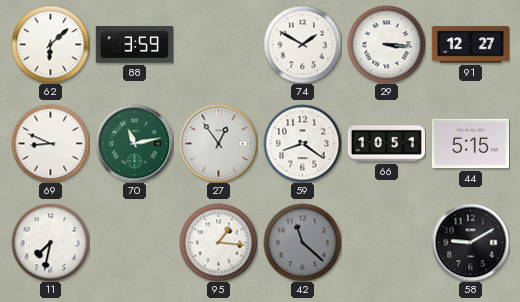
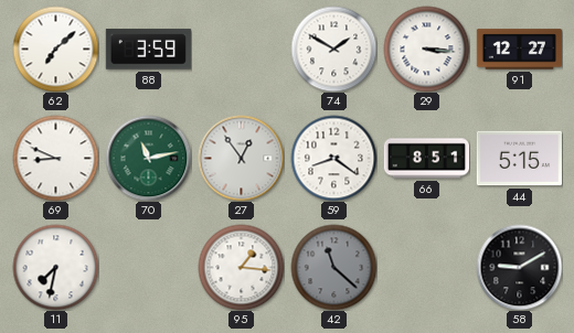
62: 6:08 -> 7:08
66: 10:51 -> 8:51
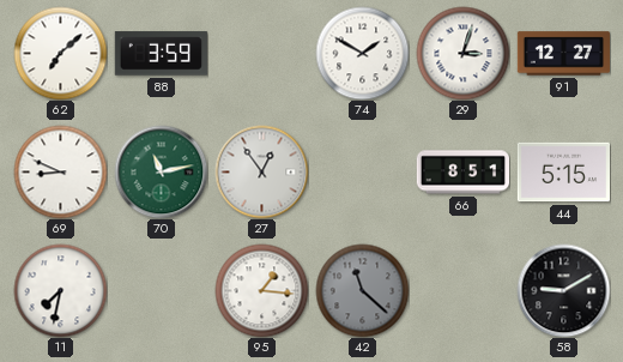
29: 3:16 -> 3:03
59: 8:21 -> none
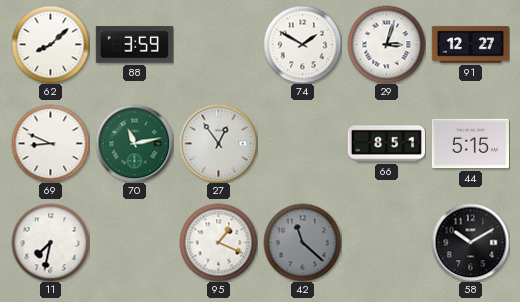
62: 7:08 -> 8:08
95: 1:16 -> 1:19
58: 9:10 -> 10:10
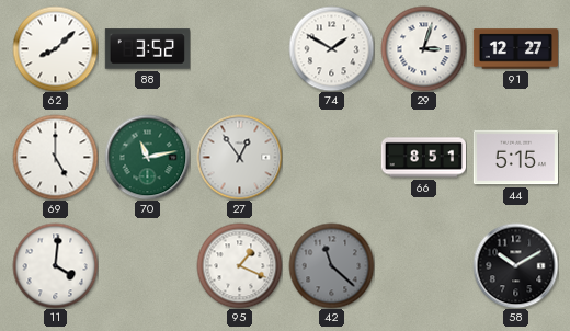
88: 3:59 -> 3:52
69: 8:49 -> 5:00
11: 7:32 -> 4:01
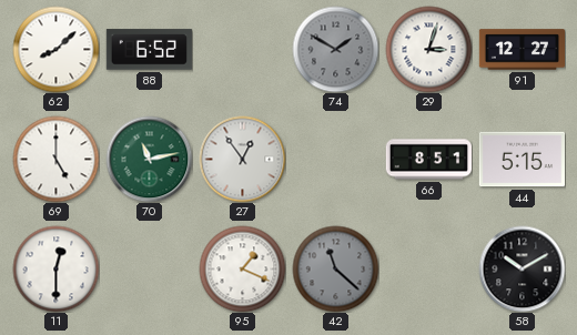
88: 3:52 -> 6:52
74 dial: white -> grey
11: 4:01 -> 12:30
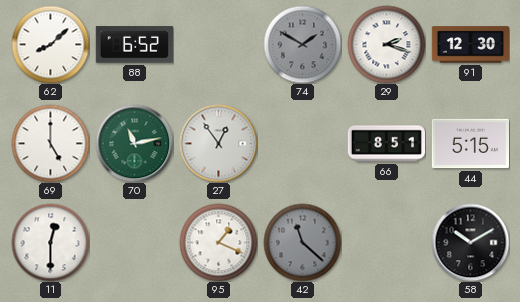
29: 3:03 -> 2:18
91: 12:27 -> 12:30
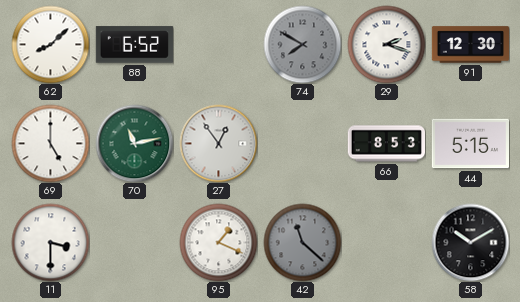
74: 1:50 -> 7:50
66: 8:51 -> 8:53
11: 12:30 -> 3:30
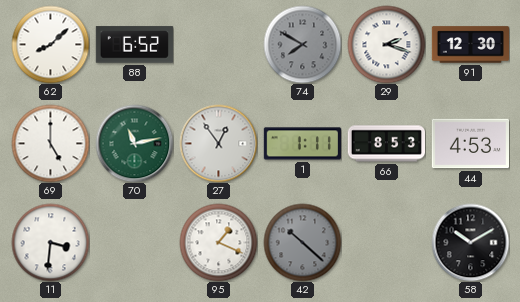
1: none -> 1:11
44: 5:15 -> 4:53
11: 3:30 -> 3:31
42: 11:22 -> 10:22
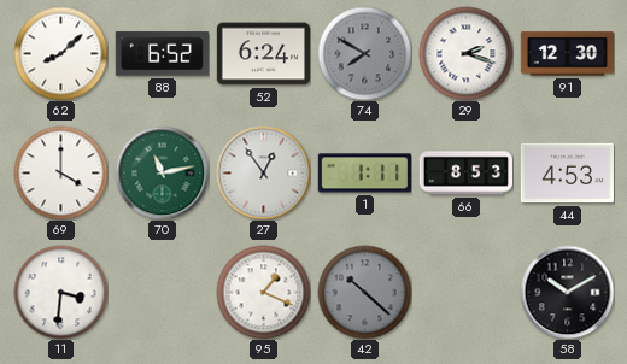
52: none -> 6:24
69: 5:00 -> 4:00
